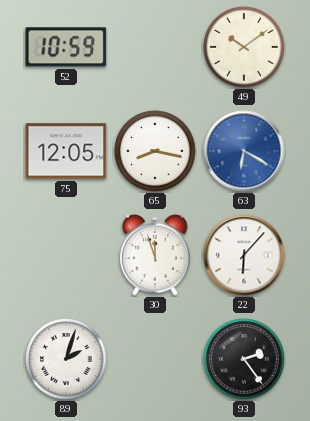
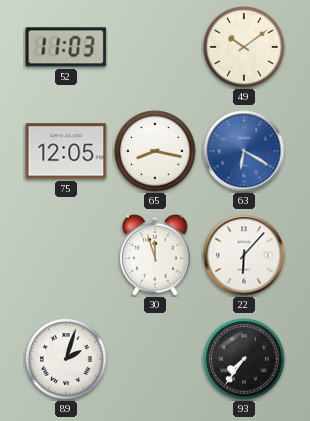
52: 10:59 -> 11:03
93: 2:24 -> 7:36
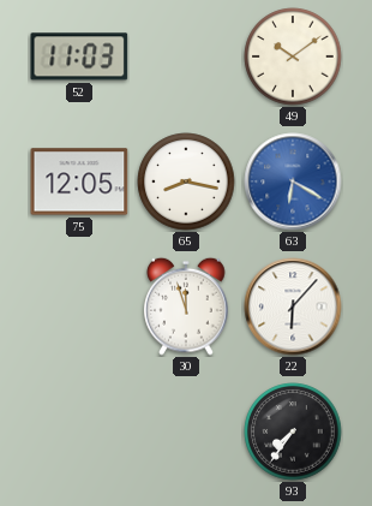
89: 2:03 -> none
